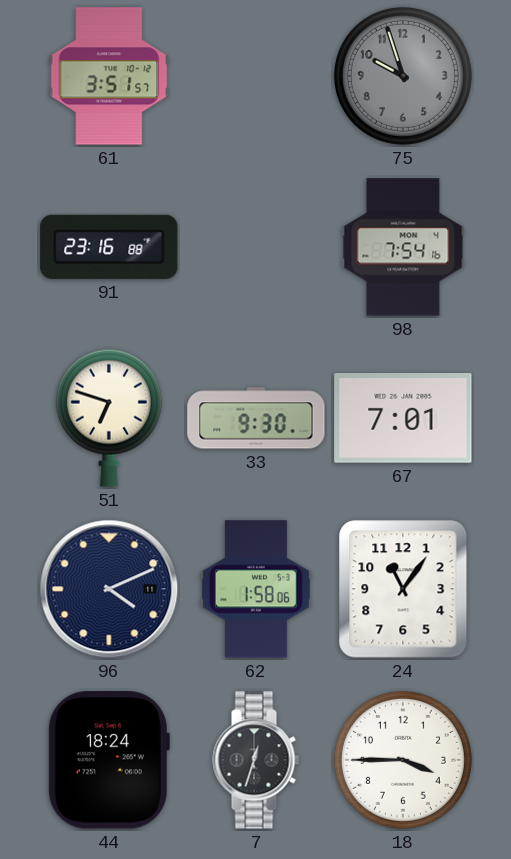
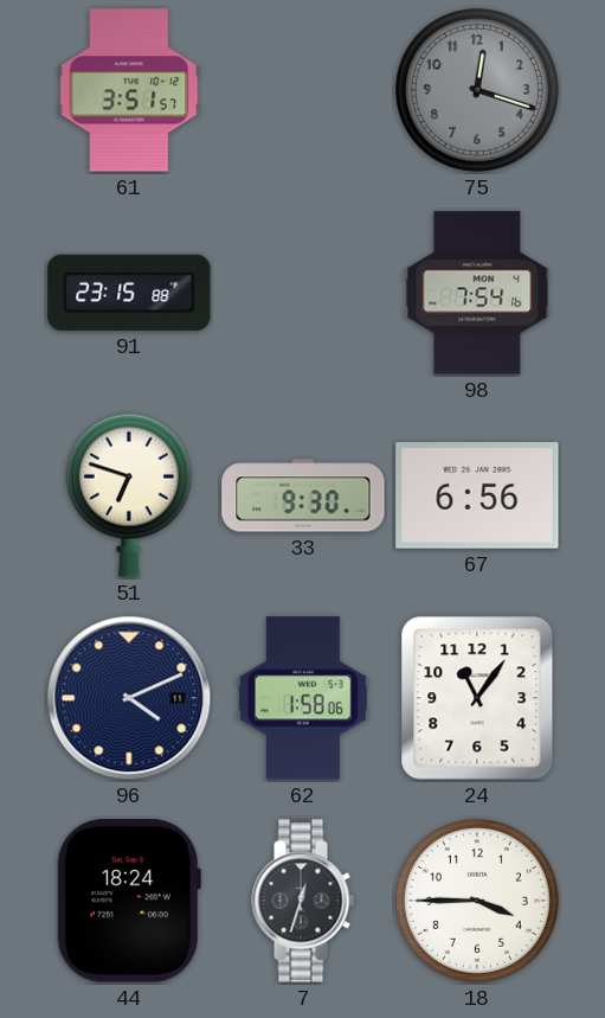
75: 9:57 -> 12:18
91: 23:16 -> 23:15
67: 7:01 -> 6:56
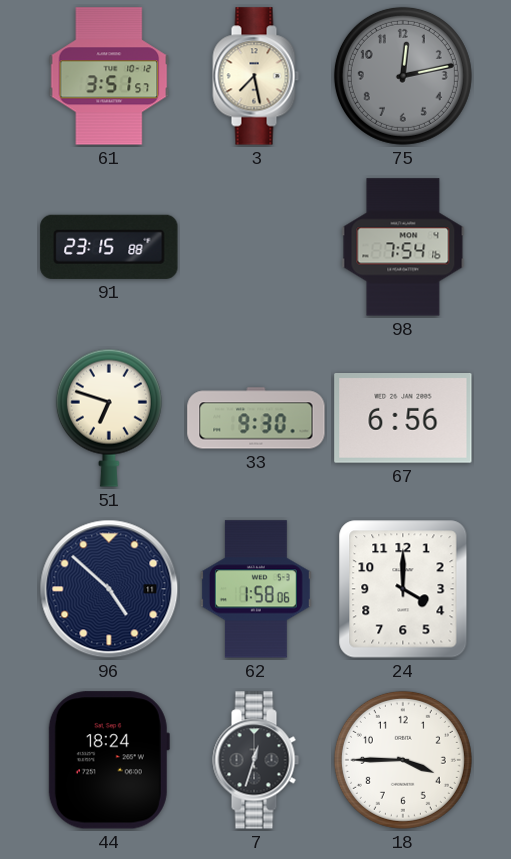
3: none -> 7:28
75: 12:18 -> 12:13
96: 4:11 -> 4:52
24: 11:06 -> 4:00
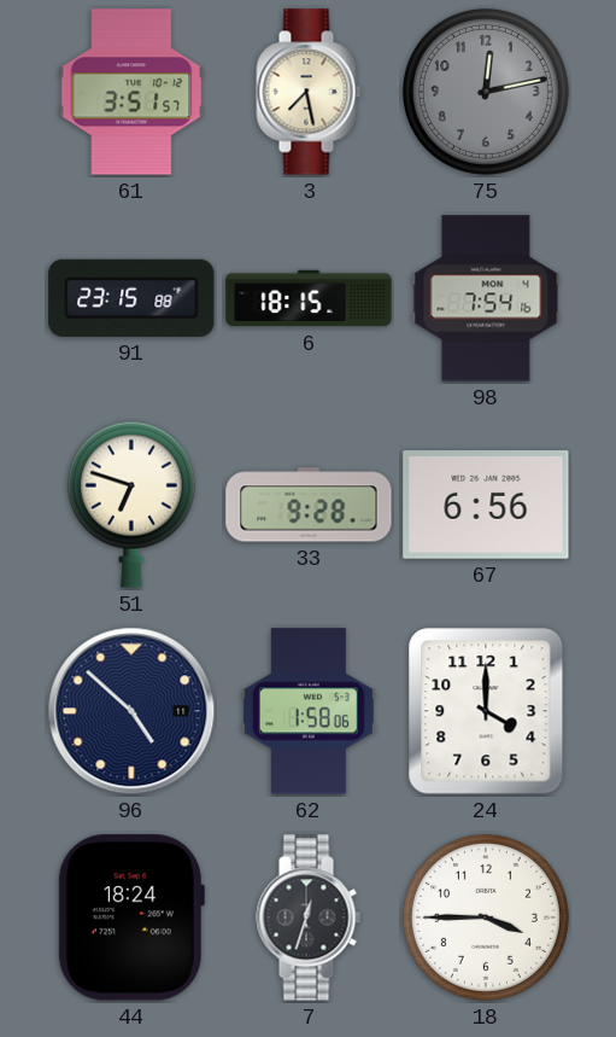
6: none -> 18:15
33: 9:30 -> 9:28
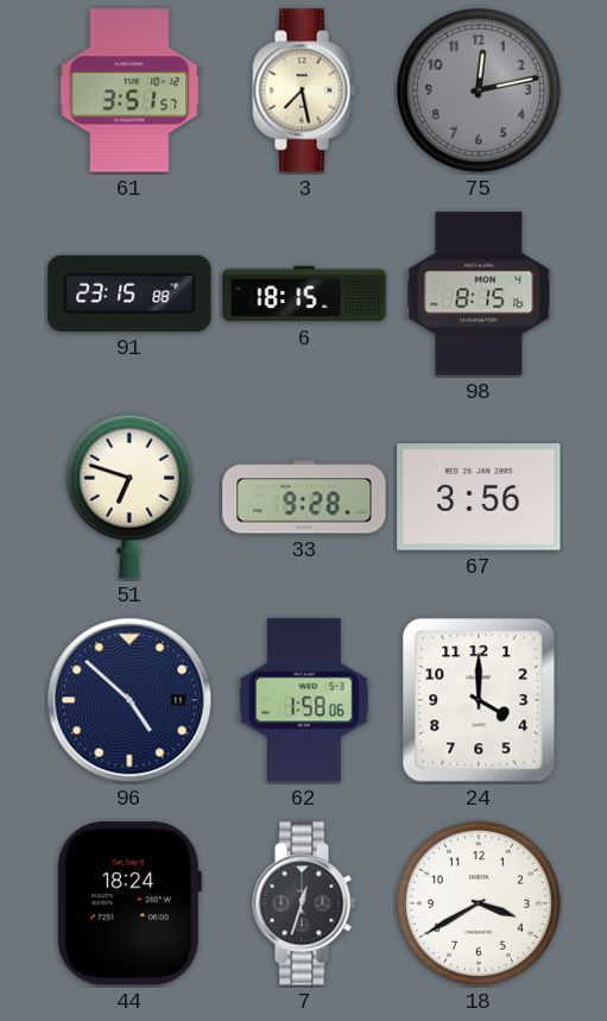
98: 7:54 -> 8:15
67: 6:56 -> 3:56
18: 3:45 -> 3:40
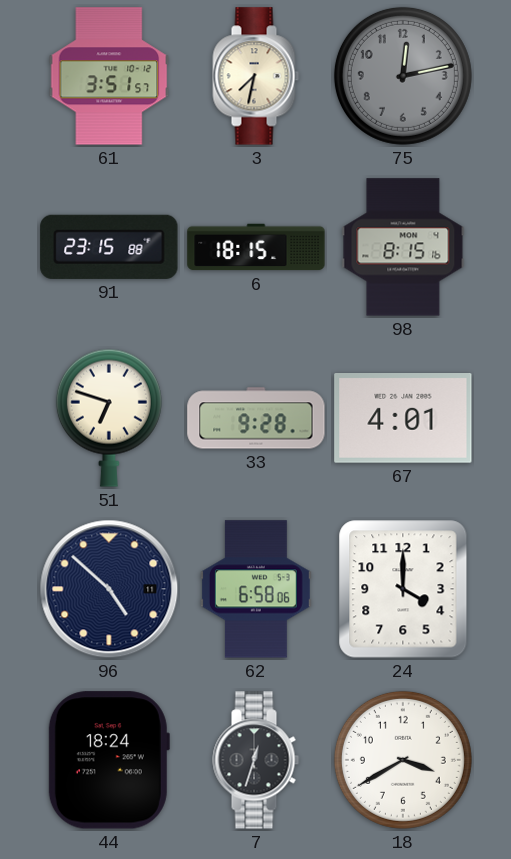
3: 7:28 -> 7:32
67: 3:56 -> 4:01
62: 1:58 -> 6:58
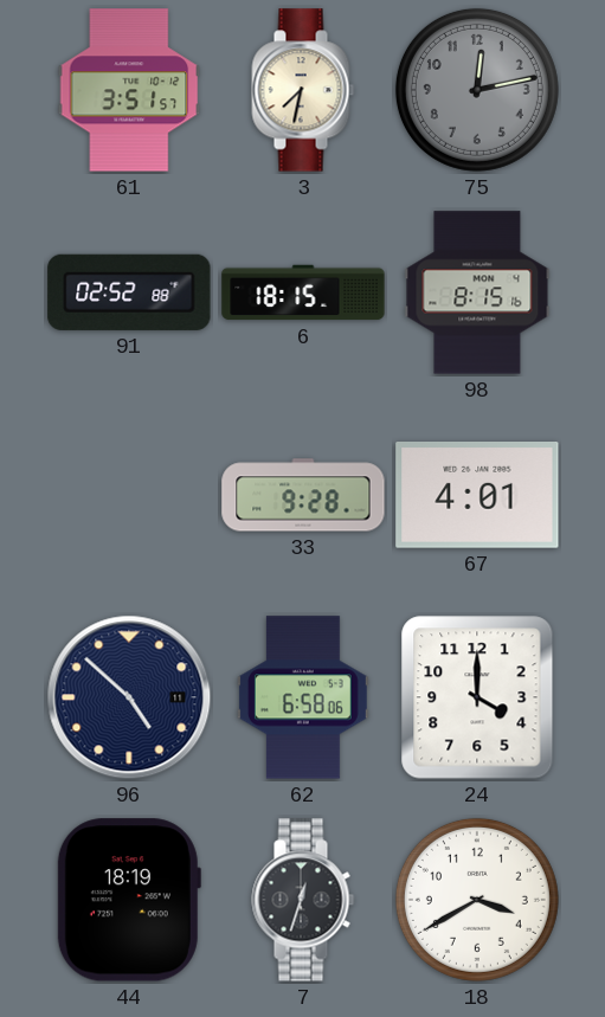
91: 23:15 -> 02:52
51: 6:48 -> none
44: 18:24 -> 18:19
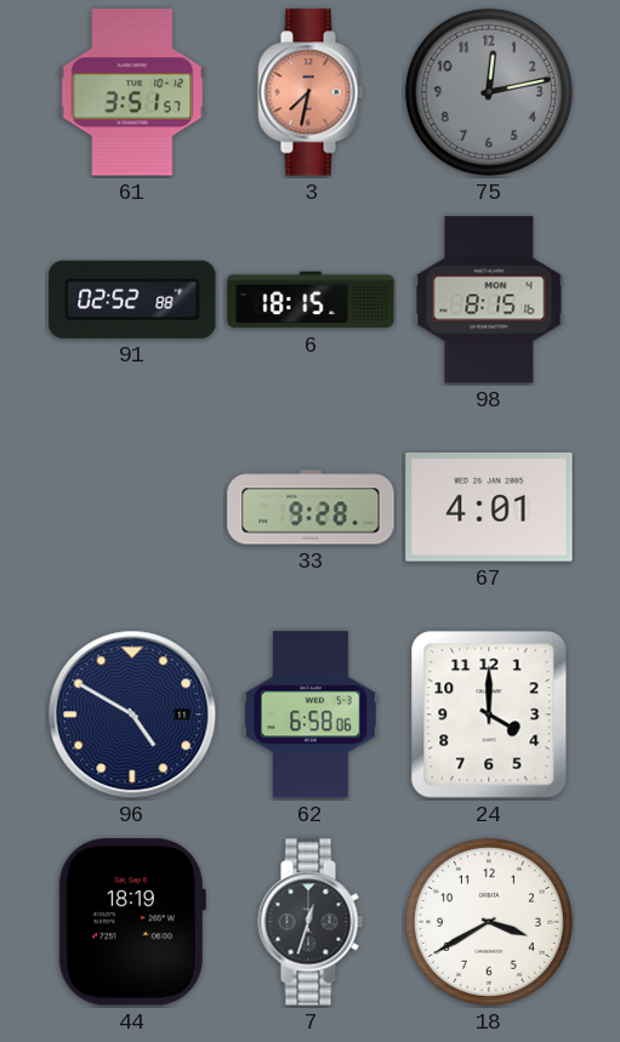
3 dial: cream -> salmon
96: 4:52 -> 4:50
